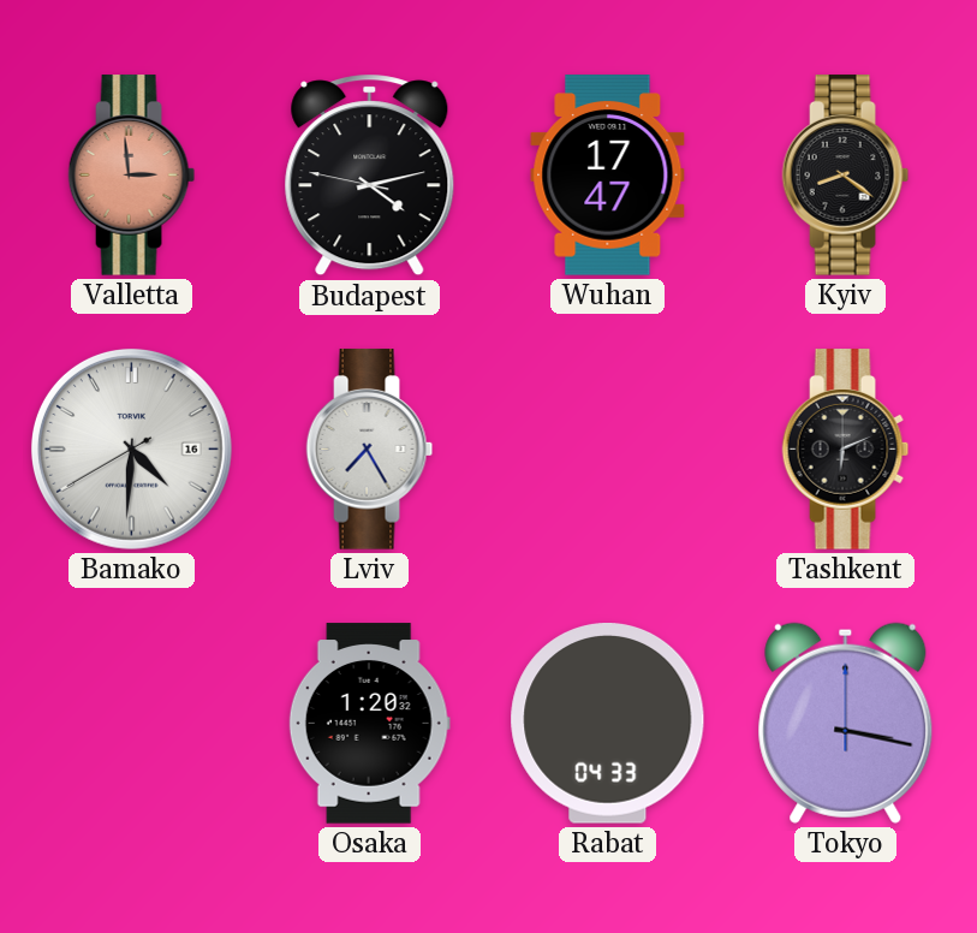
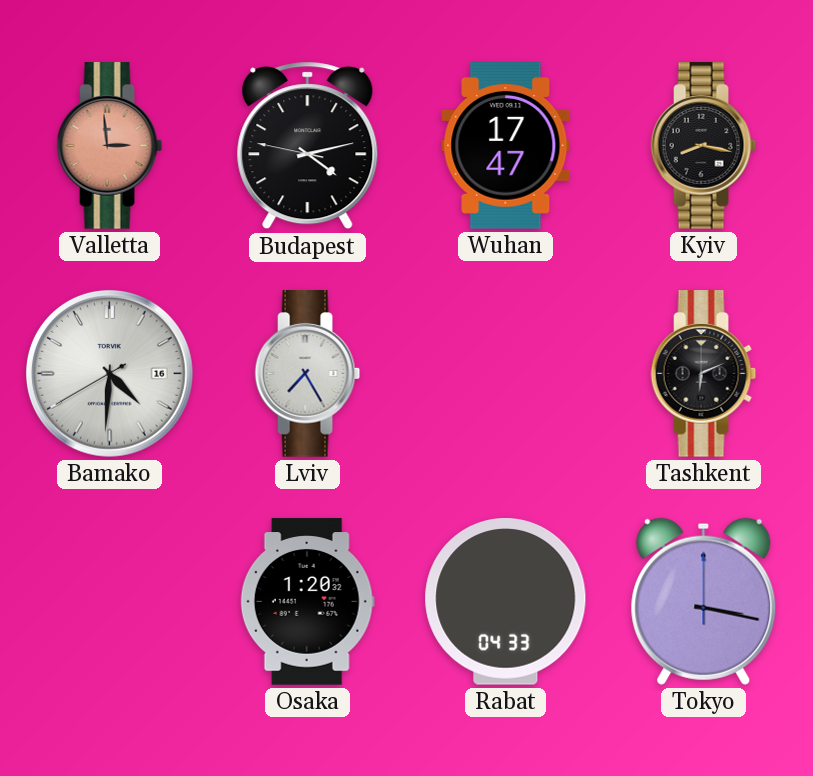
Kyiv: 8:21 -> 8:17
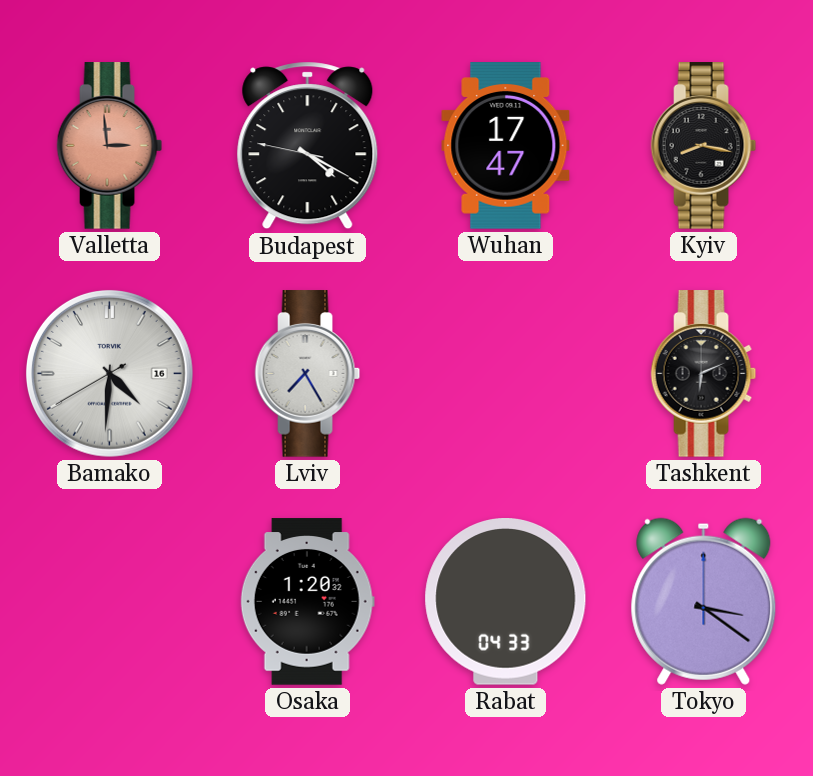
Budapest: 4:12 -> 4:19
Tokyo: 3:17 -> 3:21
